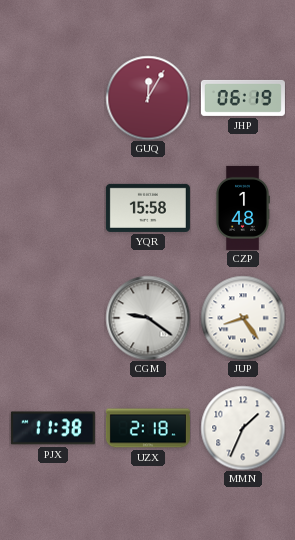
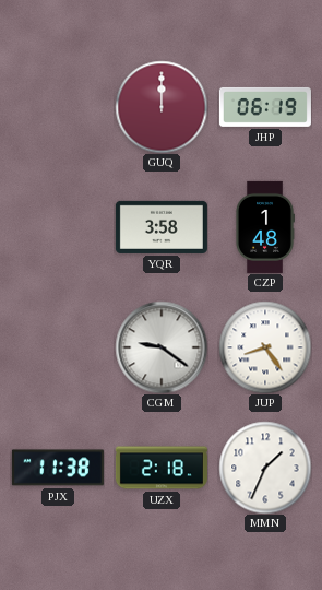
GUQ: 12:05 -> 12:00
YQR: 15:58 -> 3:58
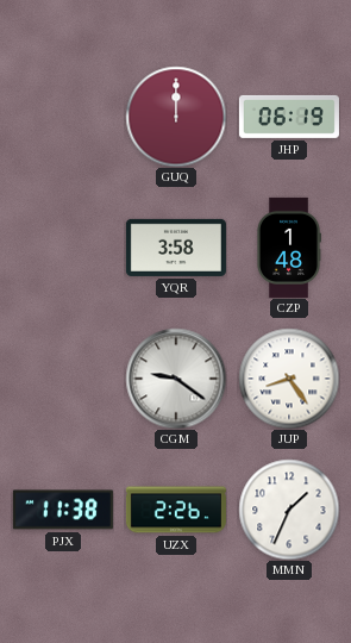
UZX: 2:18 -> 2:26
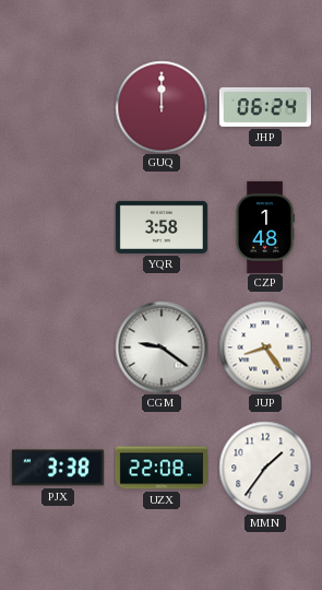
JHP: 06:19 -> 06:24
PJX: 11:38 -> 3:38
UZX: 2:26 -> 22:08
MMN: 1:34 -> 1:36
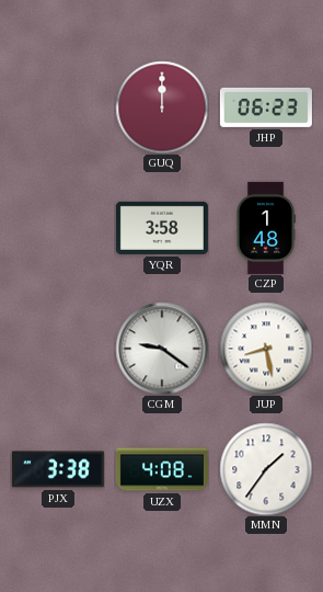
JHP: 06:24 -> 06:23
JUP: 8:24 -> 8:28
UZX: 22:08 -> 4:08
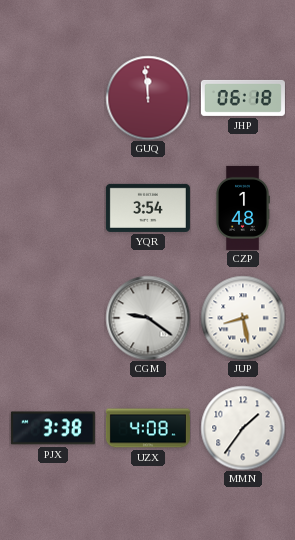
GUQ: 12:00 -> 11:59
JHP: 06:23 -> 06:18
YQR: 3:58 -> 3:54
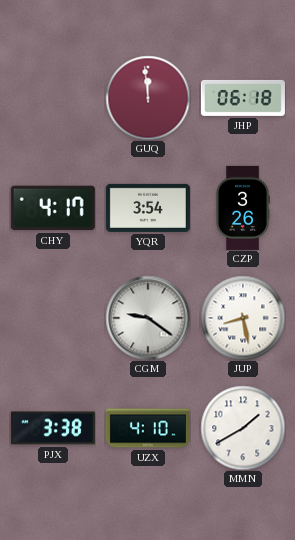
CHY: none -> 4:17
CZP: 1:48 -> 3:26
UZX: 4:08 -> 4:10
MMN: 1:36 -> 1:40
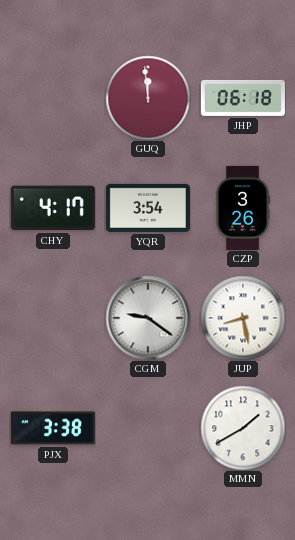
UZX: 4:10 -> none
